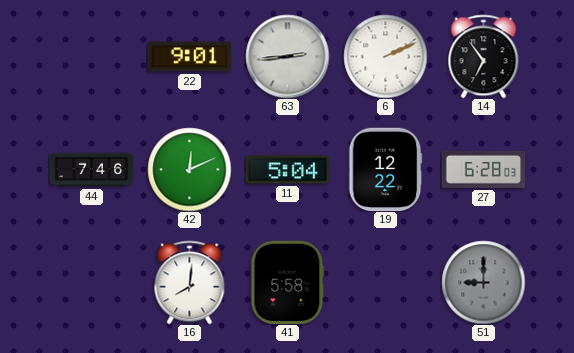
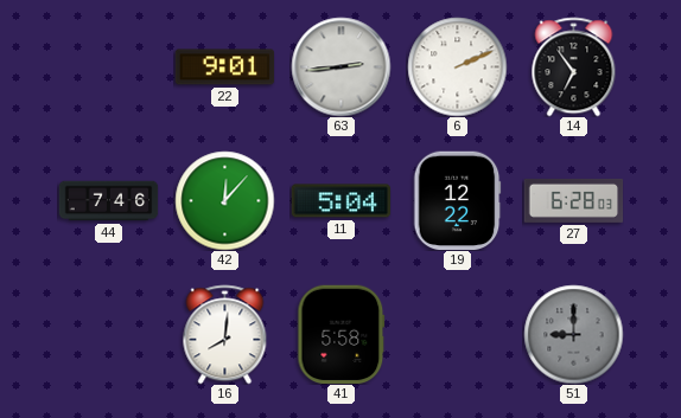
42: 12:11 -> 12:07
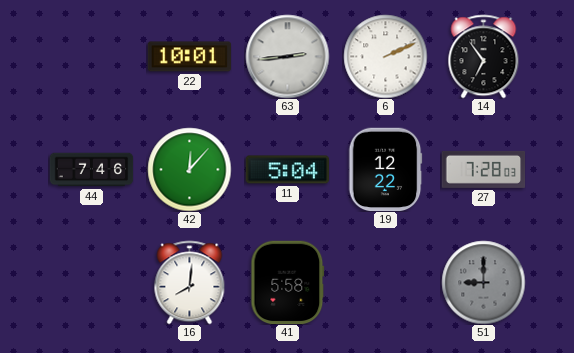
22: 9:01 -> 10:01
27: 6:28 -> 7:28
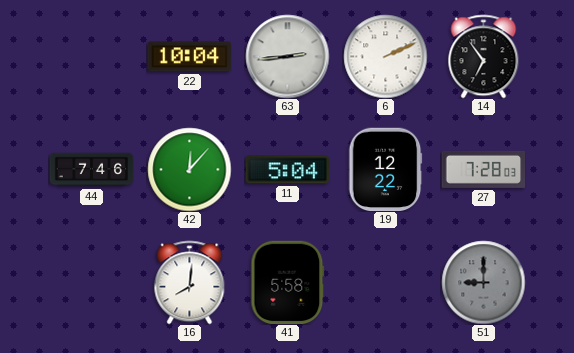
22: 10:01 -> 10:04
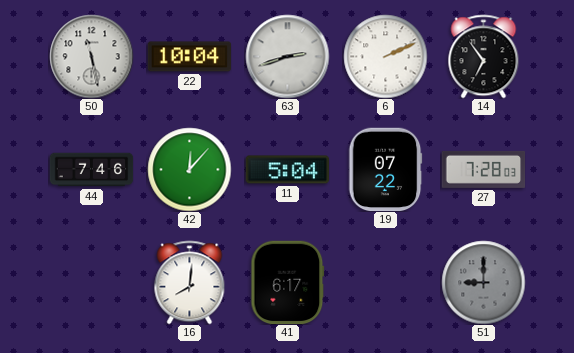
50: none -> 11:28
63: 2:44 -> 2:42
19: 12:22 -> 07:22
41: 5:58 -> 6:17
